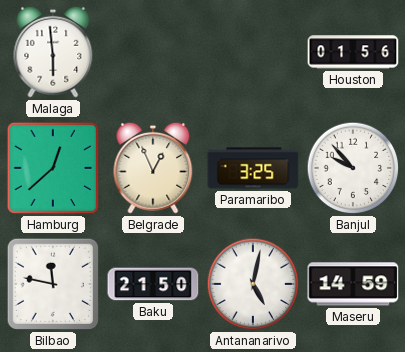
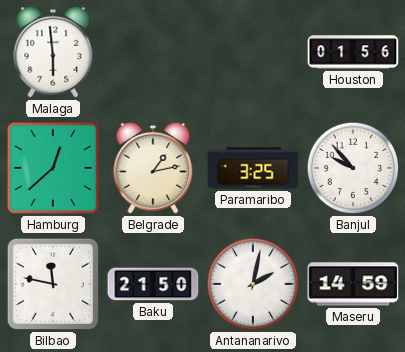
Belgrade: 12:56 -> 1:13
Antananarivo: 5:02 -> 2:02
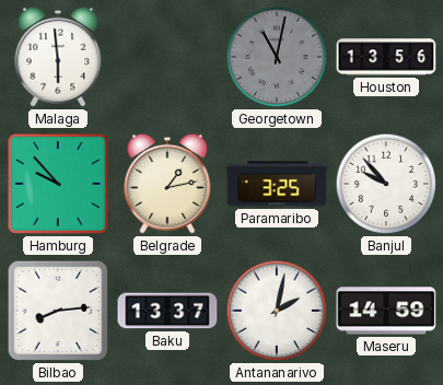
Georgetown: none -> 11:02
Houston: 01:56 -> 13:56
Hamburg: 12:38 -> 9:53
Bilbao: 11:47 -> 8:14
Baku: 21:50 -> 13:37
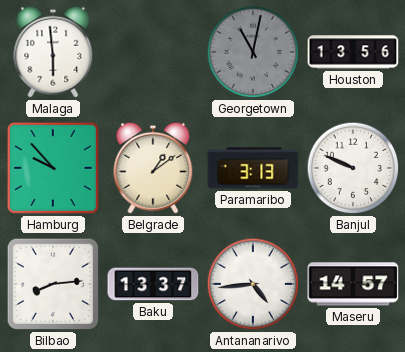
Belgrade: 1:13 -> 1:09
Paramaribo: 3:25 -> 3:13
Banjul: 9:53 -> 9:49
Antananarivo: 2:02 -> 4:44
Maseru: 14:59 -> 14:57
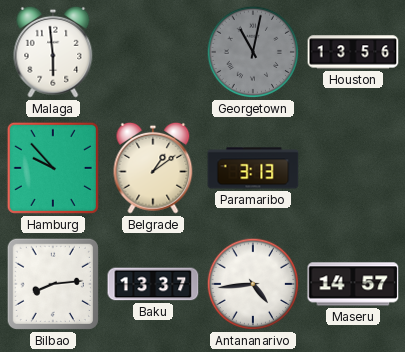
Banjul: 9:49 -> none
